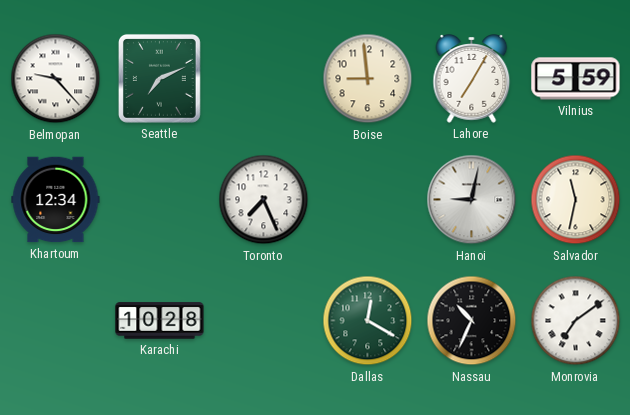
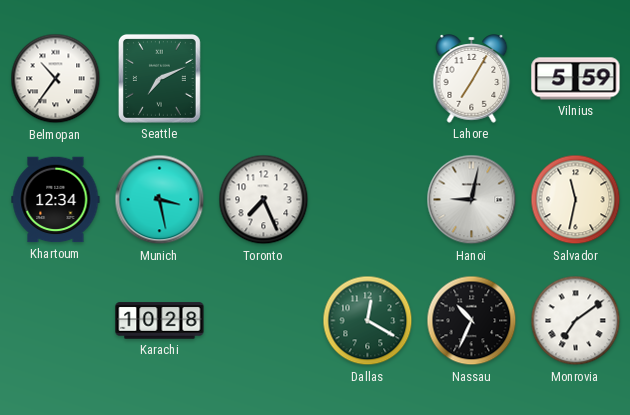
Belmopan: 9:23 -> 10:36
Boise: 8:59 -> none
Munich: none -> 3:28
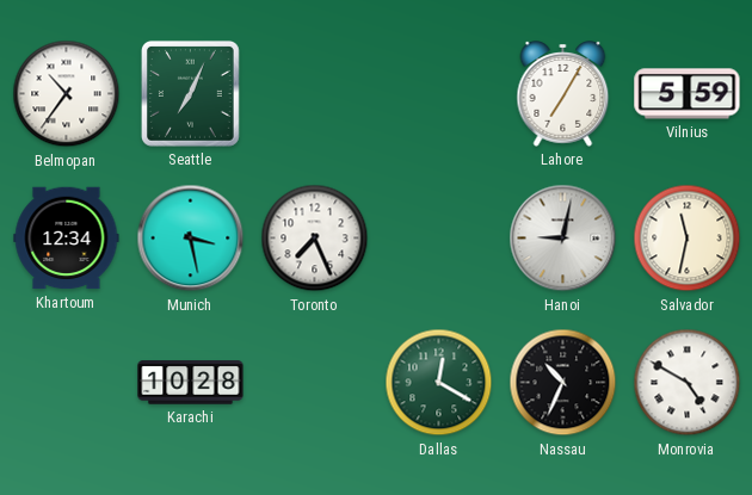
Seattle: 7:11 -> 7:04
Monrovia: 7:09 -> 4:50
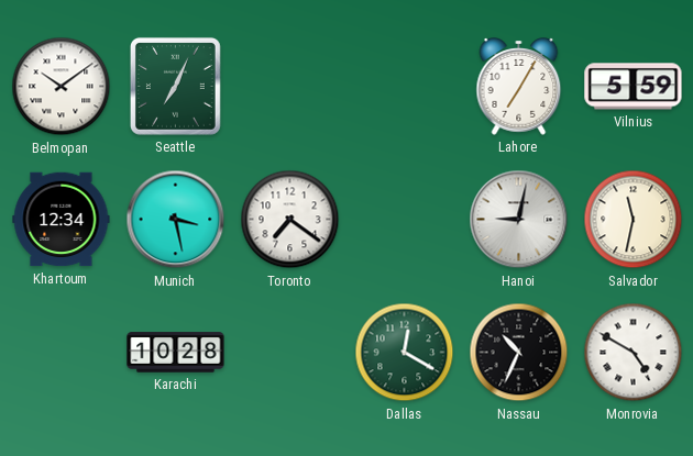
Belmopan: 10:36 -> 10:09
Toronto: 7:26 -> 7:21
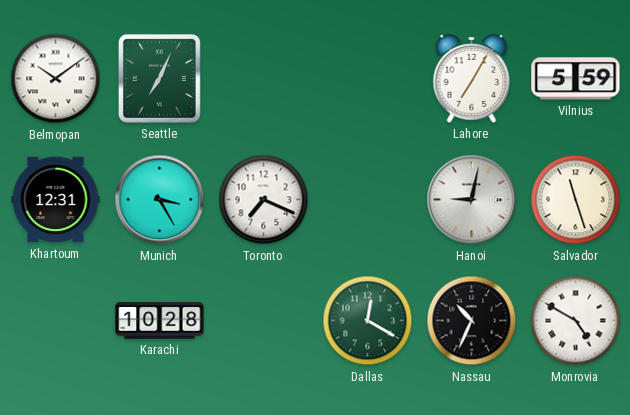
Khartoum: 12:34 -> 12:31
Munich: 3:28 -> 3:25
Toronto: 7:21 -> 7:19
Salvador: 11:32 -> 11:27
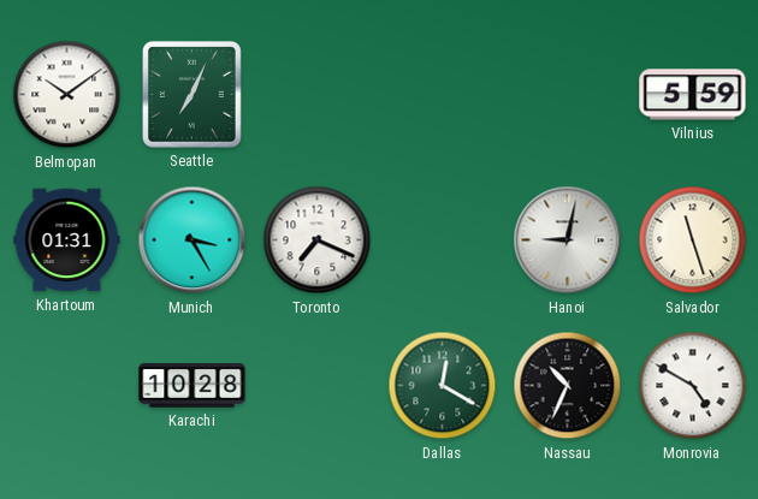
Lahore: 7:05 -> none
Khartoum: 12:31 -> 01:31
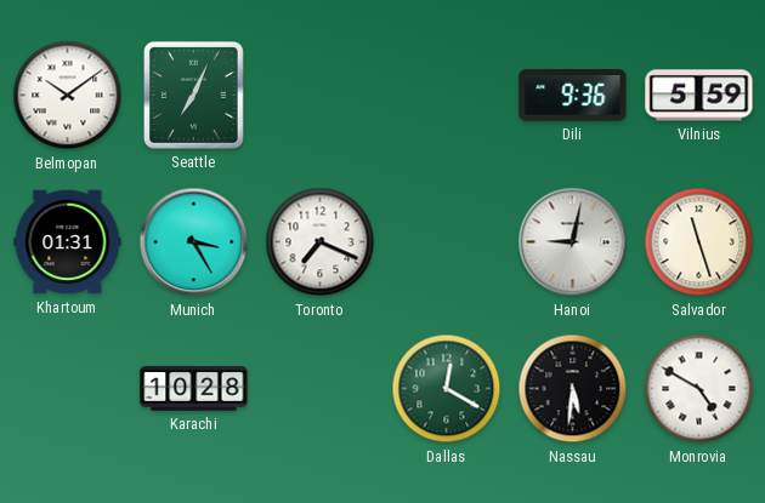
Dili: none -> 9:36
Nassau: 10:34 -> 5:31
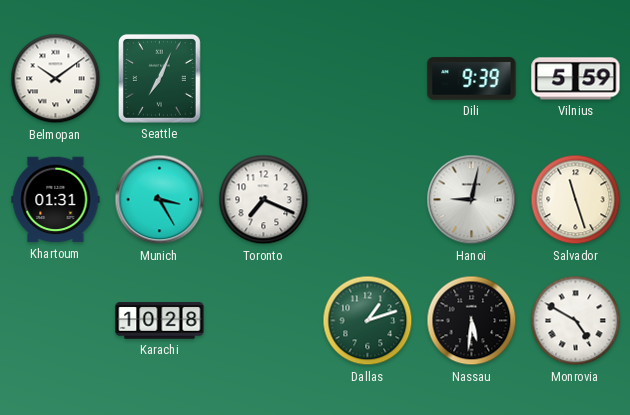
Dili: 9:36 -> 9:39
Dallas: 12:20 -> 1:12
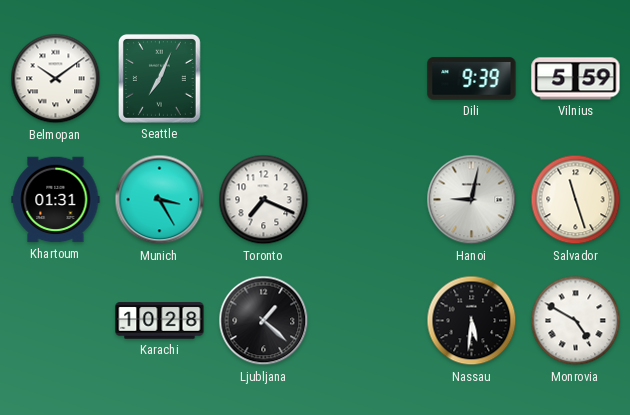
Ljubljana: none -> 1:22
Dallas: 1:12 -> none
